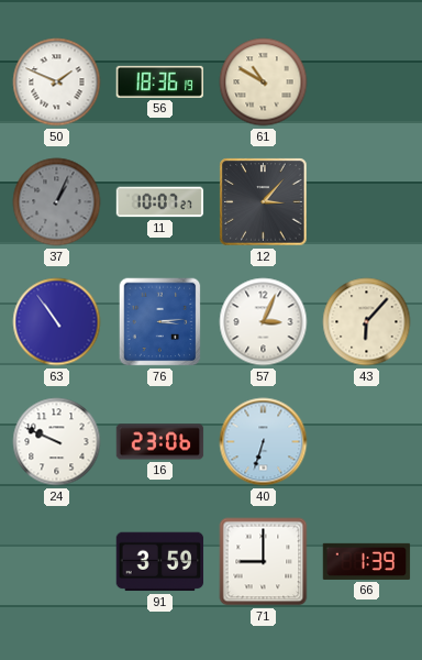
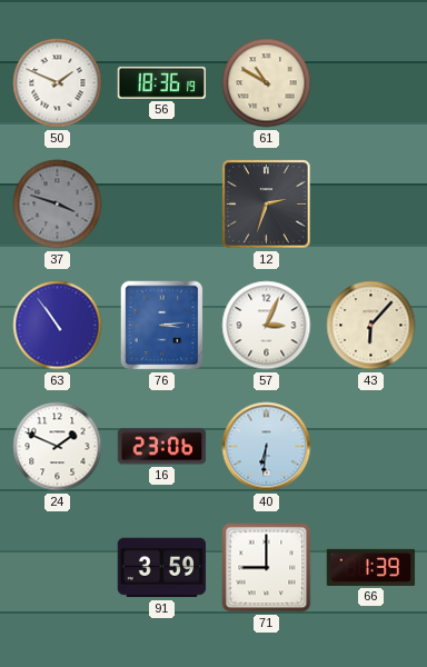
37: 1:04 -> 3:48
11: 10:07 -> none
12: 3:07 -> 2:33
24: 9:49 -> 1:49
40: 6:33 -> 6:31
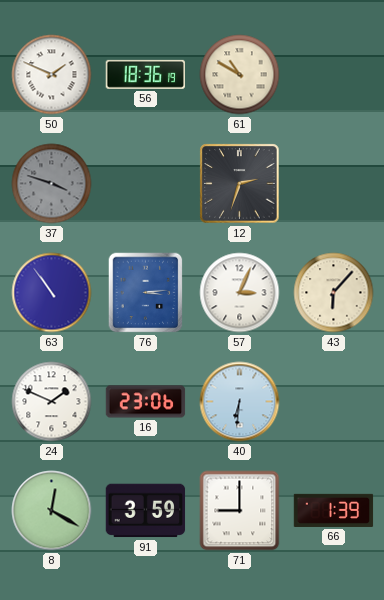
8: none -> 12:20
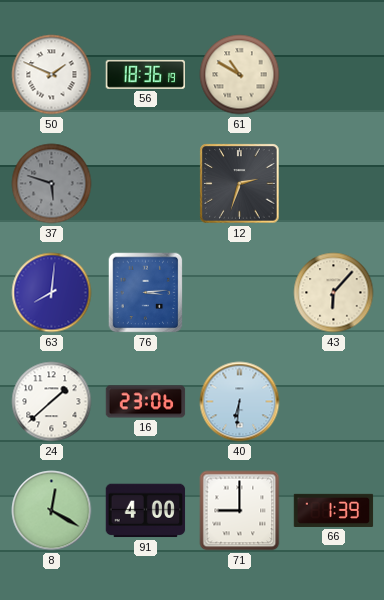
37: 3:48 -> 5:48
63: 10:54 -> 8:01
57: 3:04 -> none
24: 1:49 -> 1:38
91: 3:59 -> 4:00
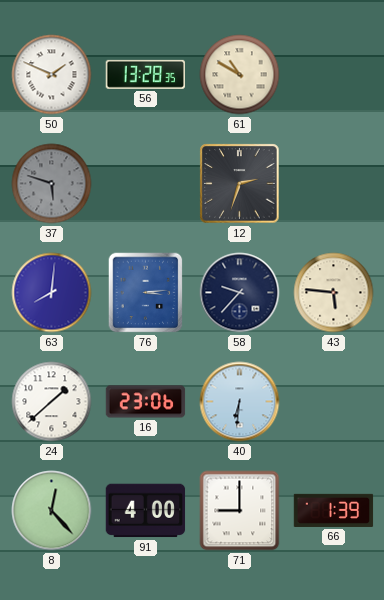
56: 18:36 -> 13:28
58: none -> 9:37
43: 6:07 -> 5:46
8: 12:20 -> 12:23
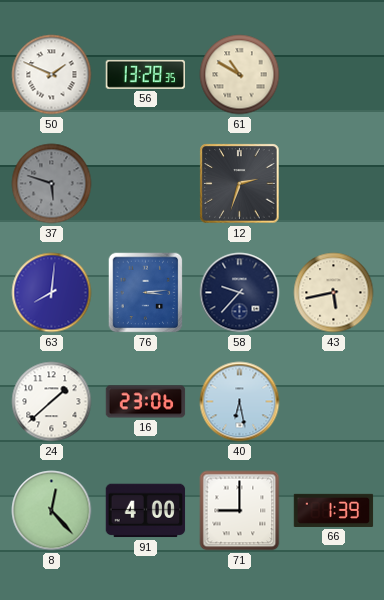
43: 5:46 -> 5:43
40: 6:31 -> 6:28
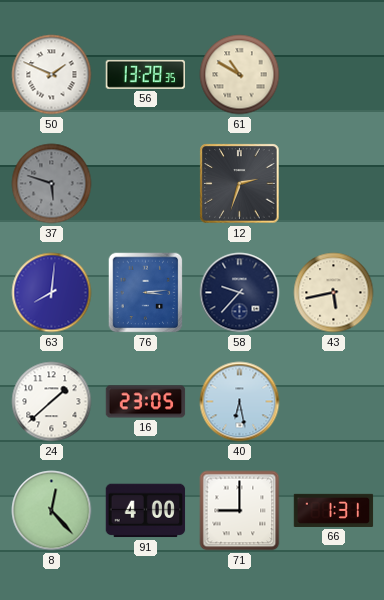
16: 23:06 -> 23:05
66: 1:39 -> 1:31
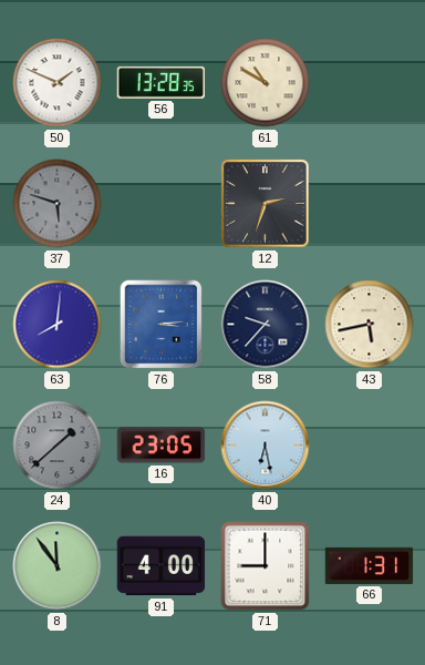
24 dial: white -> grey
8: 12:23 -> 11:54
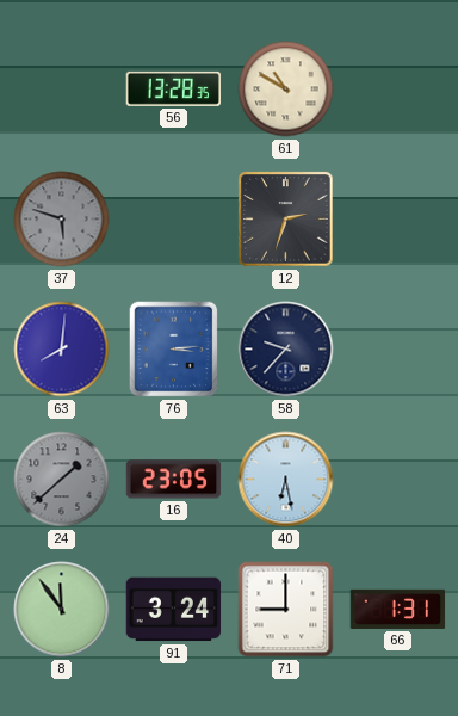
50: 1:49 -> none
43: 5:43 -> none
91: 4:00 -> 3:24
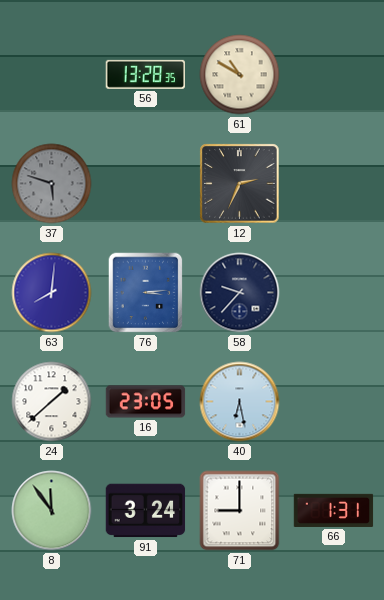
12: 2:33 -> 2:34
24 dial: grey -> white
